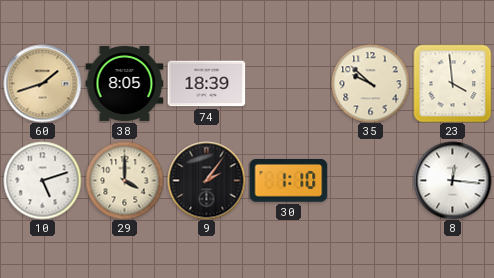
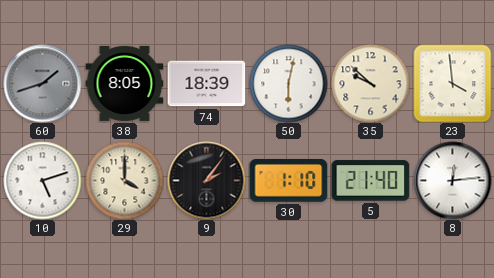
60 dial: champagne -> grey
50: none -> 6:02
5: none -> 21:40
8: 12:16 -> 12:14
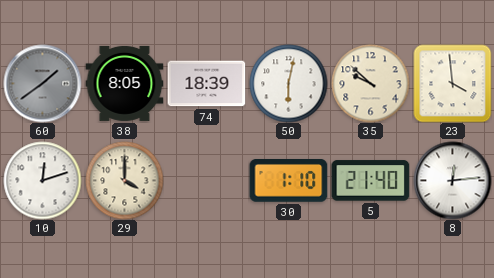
60: 1:42 -> 1:39
10: 5:12 -> 12:12
9: 2:06 -> none
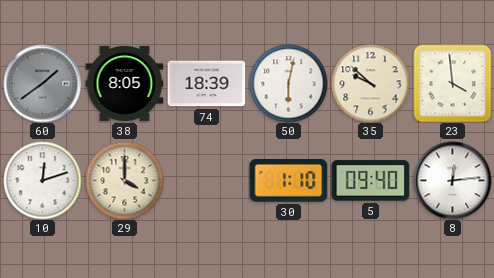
5: 21:40 -> 09:40
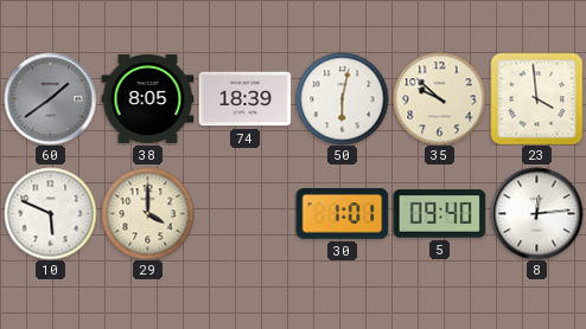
10: 12:12 -> 5:49
30: 1:10 -> 1:01
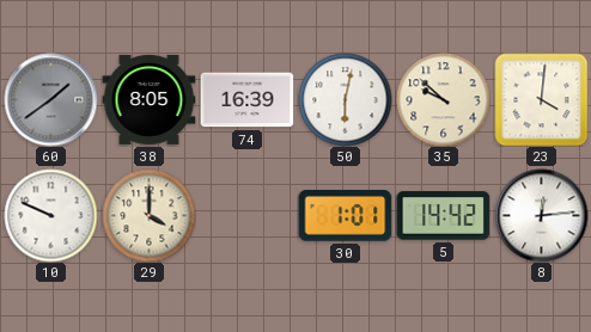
74: 18:39 -> 16:39
23: 3:59 -> 4:01
10: 5:49 -> 9:49
5: 09:40 -> 14:42
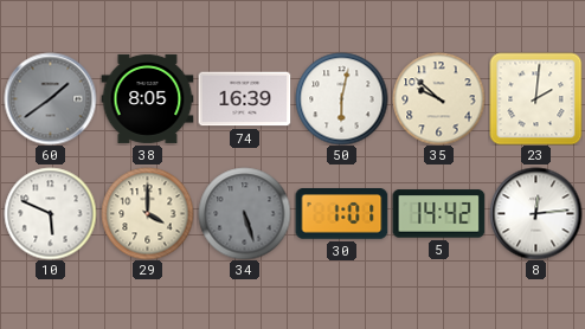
23: 4:01 -> 2:01
10: 9:49 -> 5:49
34: none -> 5:27
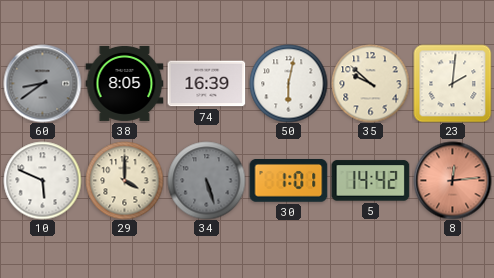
60: 1:39 -> 8:39
8 dial: white -> salmon
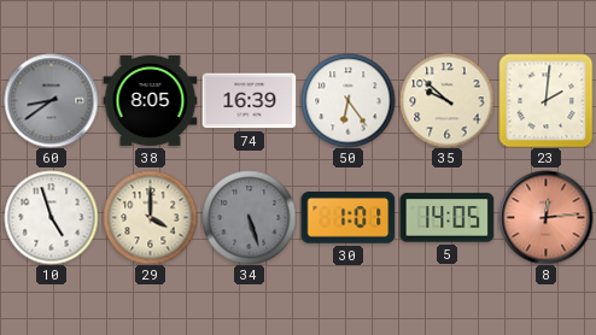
50: 6:02 -> 6:24
10: 5:49 -> 4:57
5: 14:42 -> 14:05
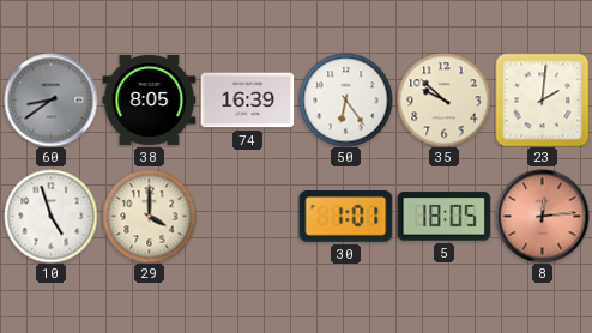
34: 5:27 -> none
5: 14:05 -> 18:05
